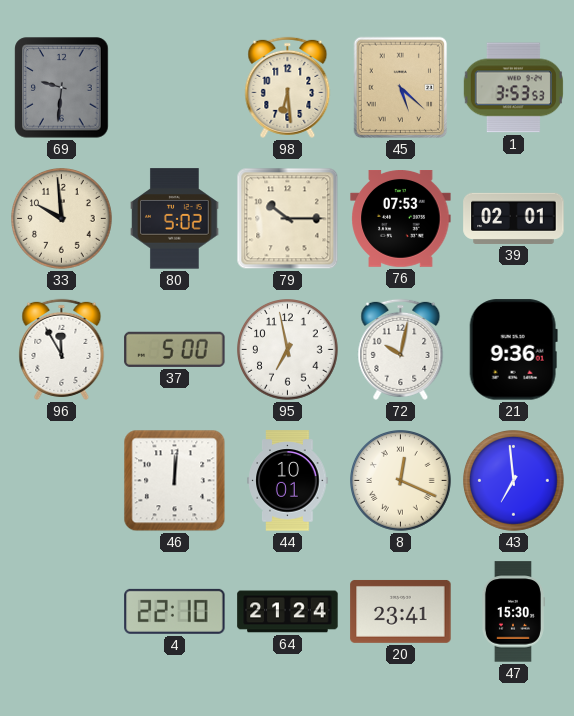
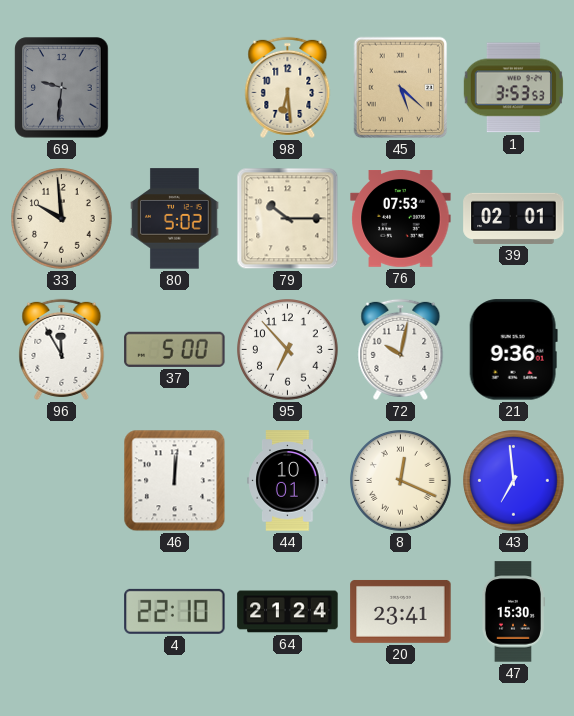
95: 6:58 -> 6:53
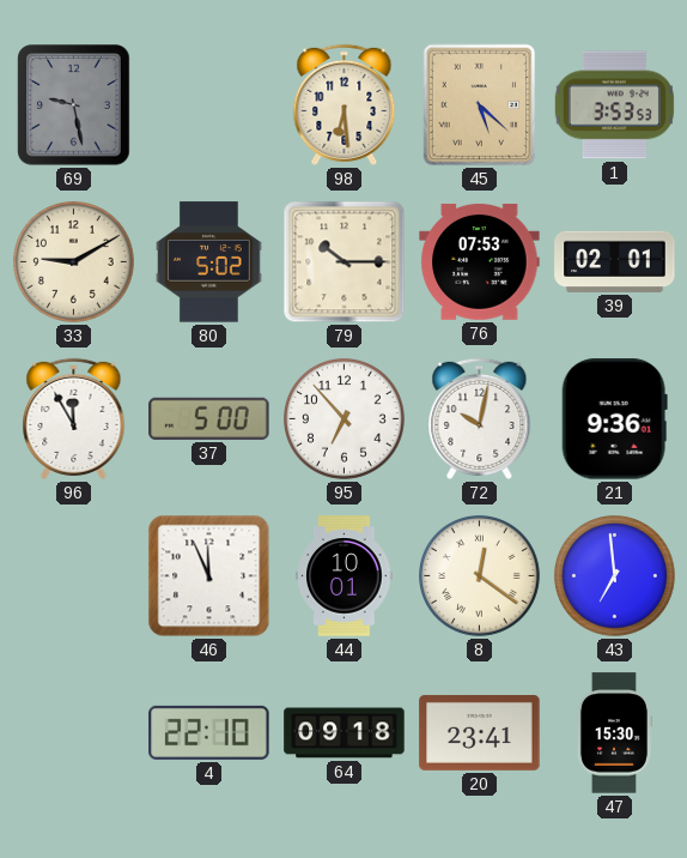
69: 9:31 -> 9:28
33: 9:59 -> 9:10
46: 12:01 -> 11:56
8: 12:19 -> 12:21
64: 21:24 -> 09:18
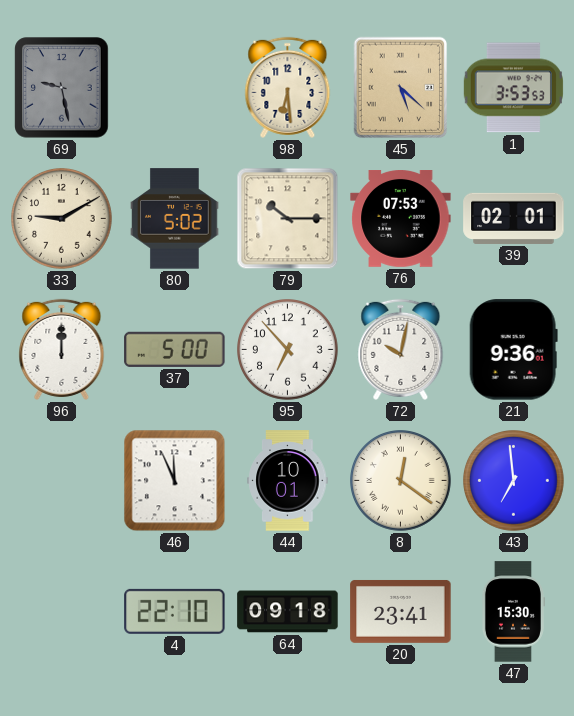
96: 11:55 -> 12:00
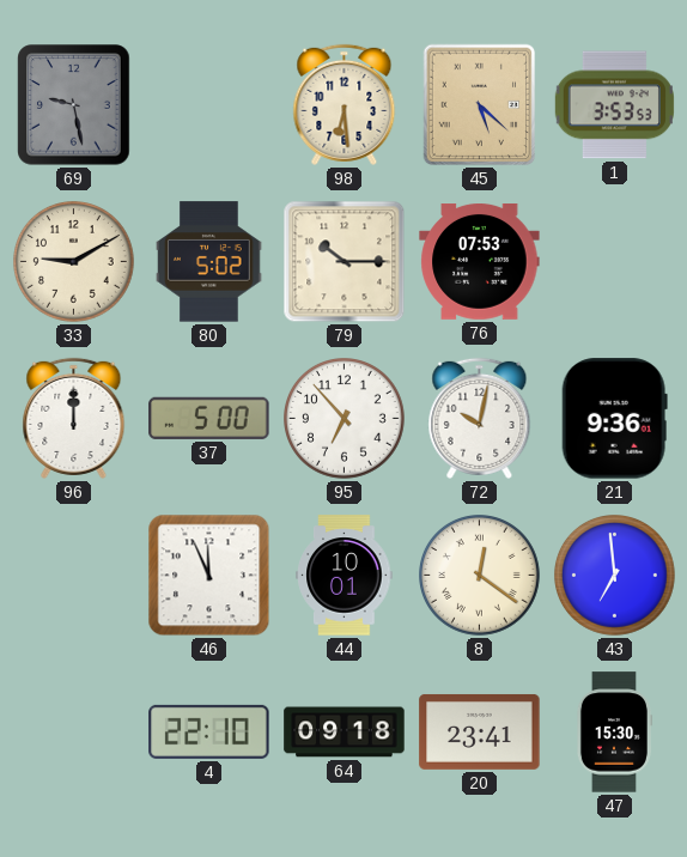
39: 02:01 -> none
